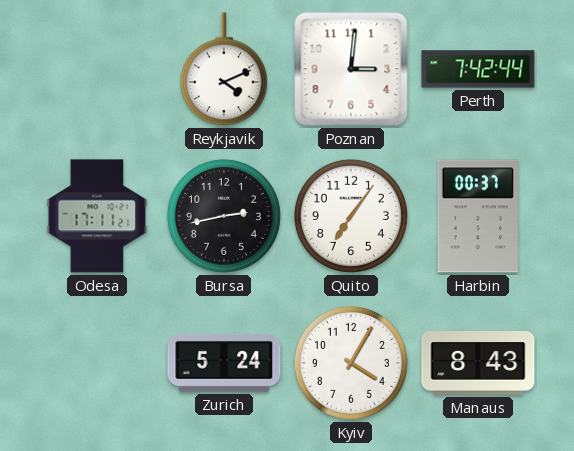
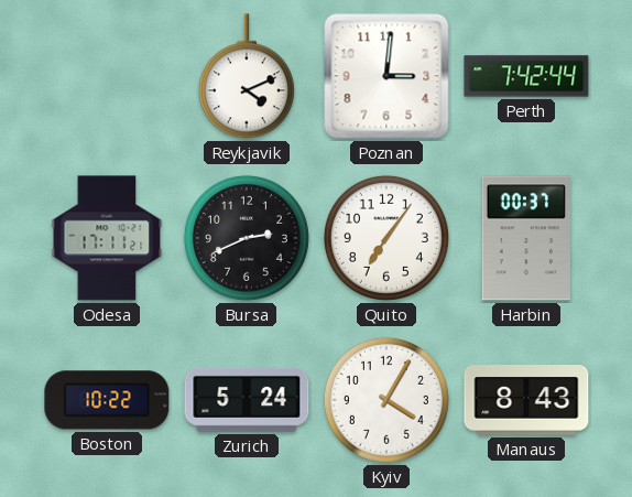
Bursa: 2:43 -> 2:41
Boston: none -> 10:22
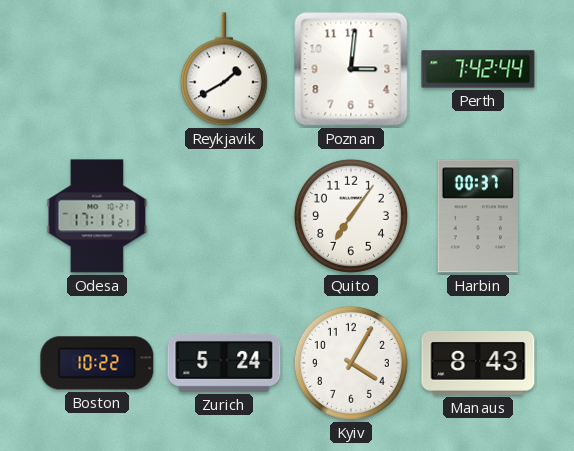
Reykjavik: 4:11 -> 1:40
Bursa: 2:41 -> none
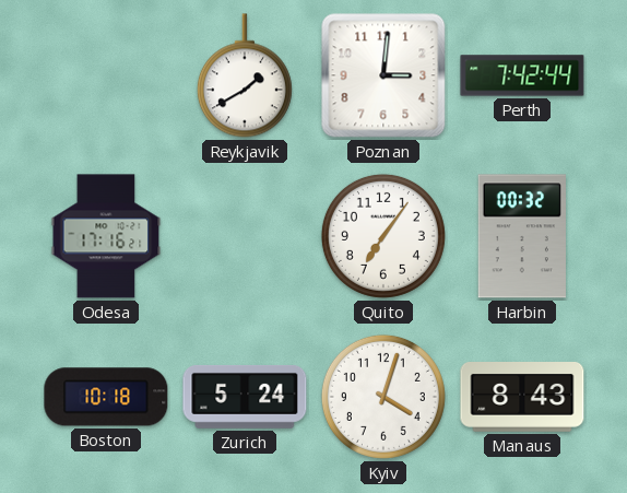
Odesa: 17:11 -> 17:16
Harbin: 00:37 -> 00:32
Boston: 10:22 -> 10:18
Kyiv: 4:05 -> 4:03
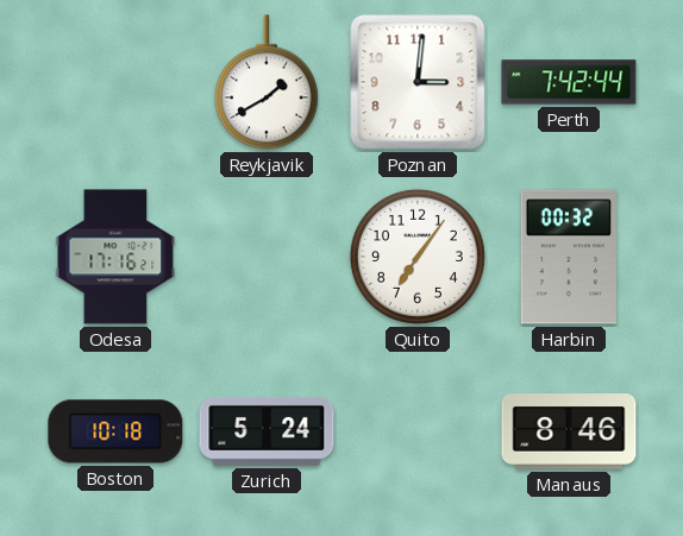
Kyiv: 4:03 -> none
Manaus: 8:43 -> 8:46
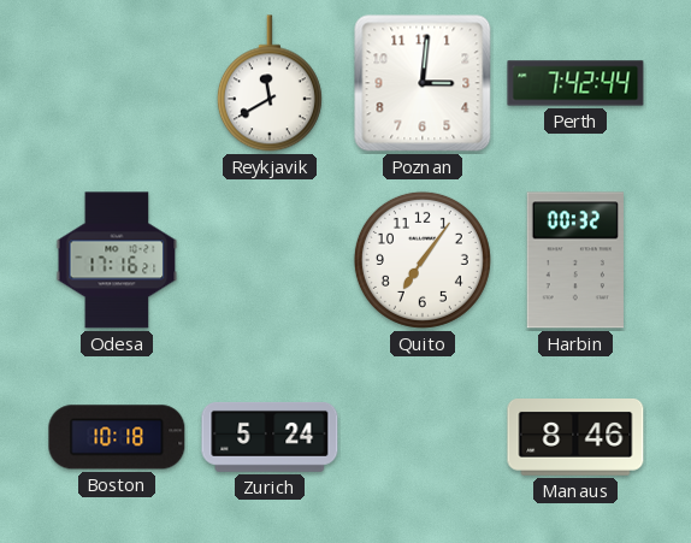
Reykjavik: 1:40 -> 11:40
